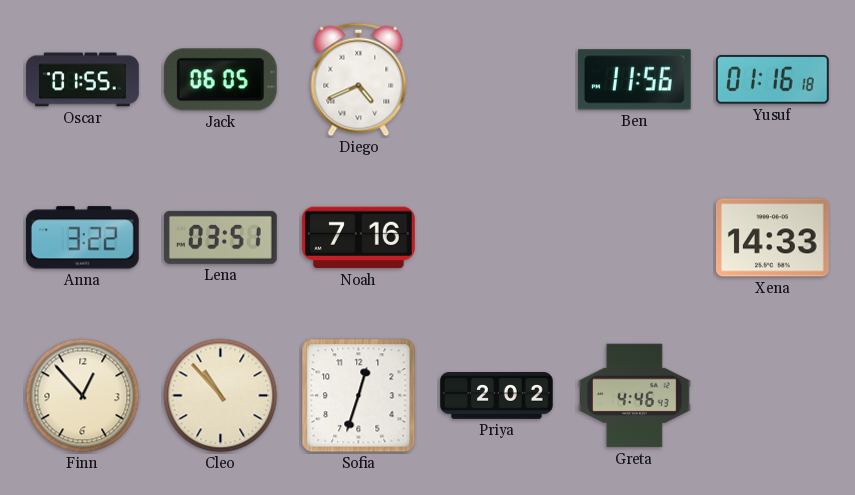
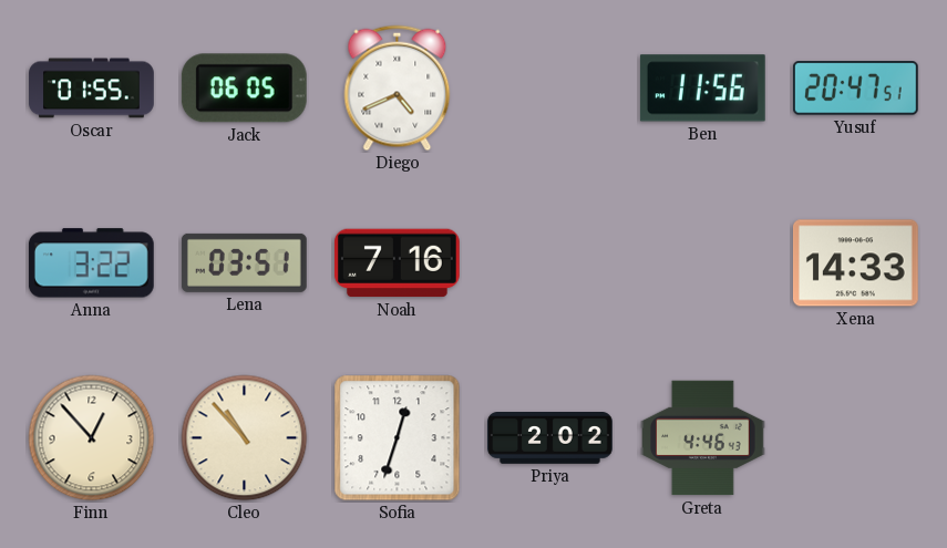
Yusuf: 01:16 -> 20:47
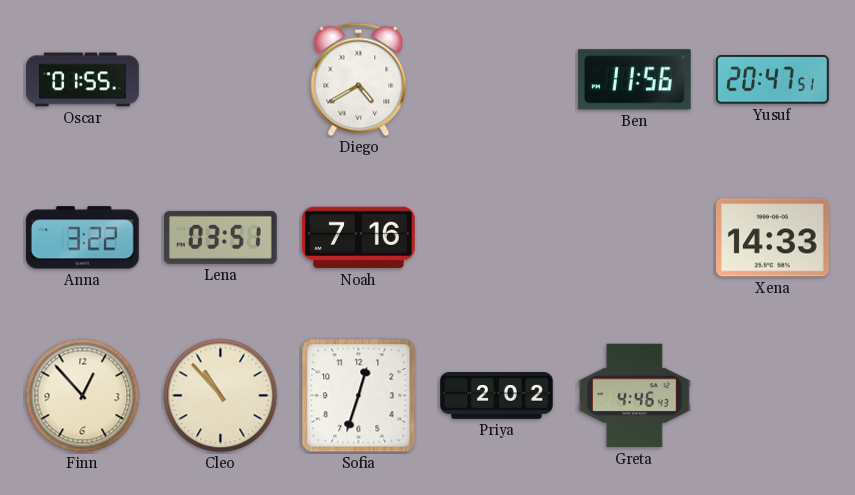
Jack: 06:05 -> none
Diego: 4:41 -> 4:40
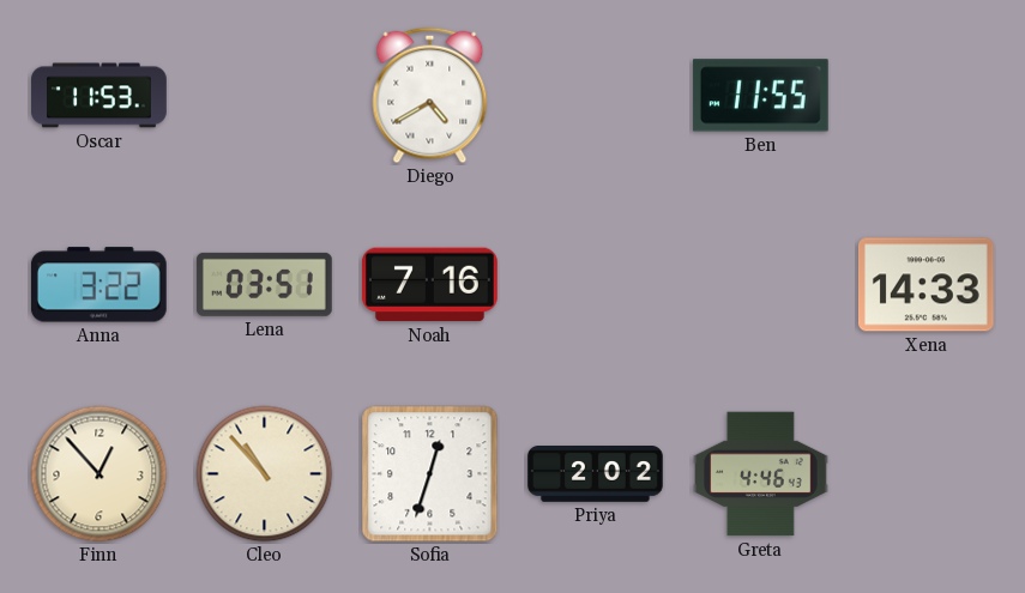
Oscar: 01:55 -> 11:53
Ben: 11:56 -> 11:55
Yusuf: 20:47 -> none
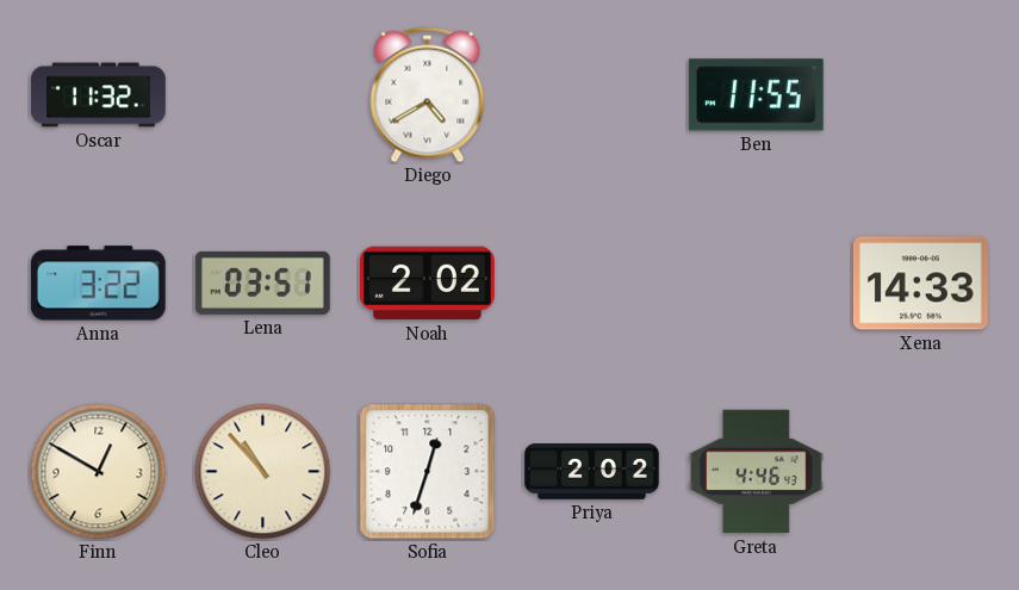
Oscar: 11:53 -> 11:32
Noah: 7:16 -> 2:02
Finn: 12:53 -> 12:50
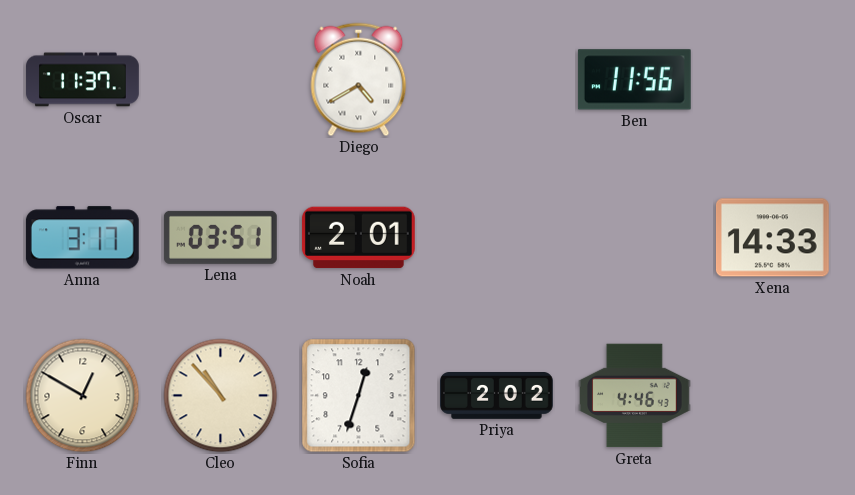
Oscar: 11:32 -> 11:37
Ben: 11:55 -> 11:56
Anna: 3:22 -> 3:17
Noah: 2:02 -> 2:01
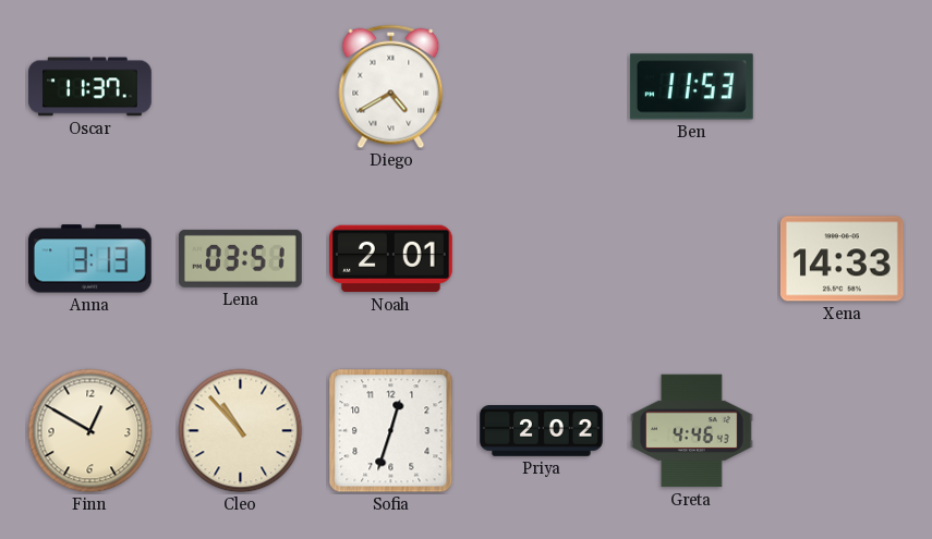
Ben: 11:56 -> 11:53
Anna: 3:17 -> 3:13
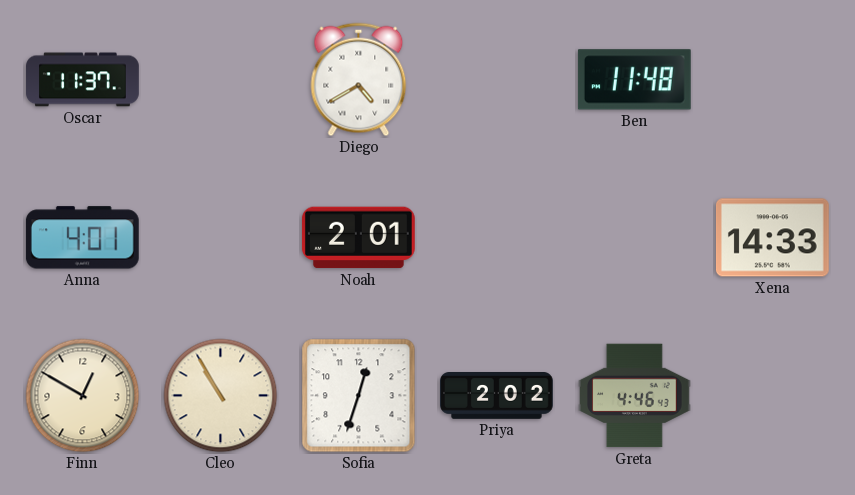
Ben: 11:53 -> 11:48
Anna: 3:13 -> 4:01
Lena: 03:51 -> none
Cleo: 10:53 -> 10:55
